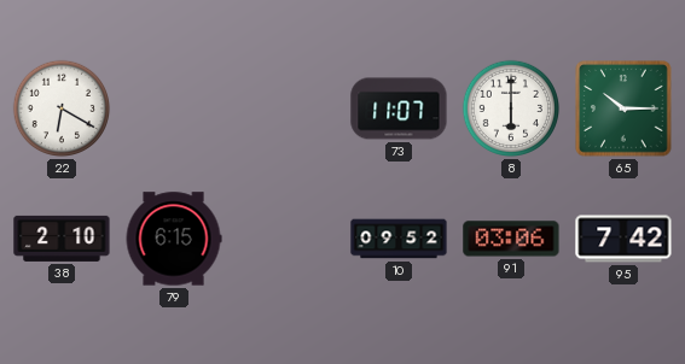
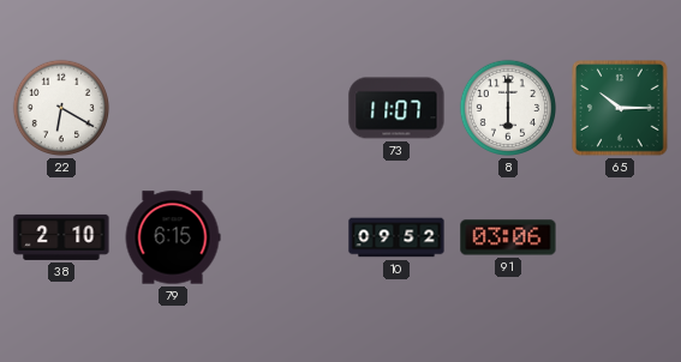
95: 7:42 -> none
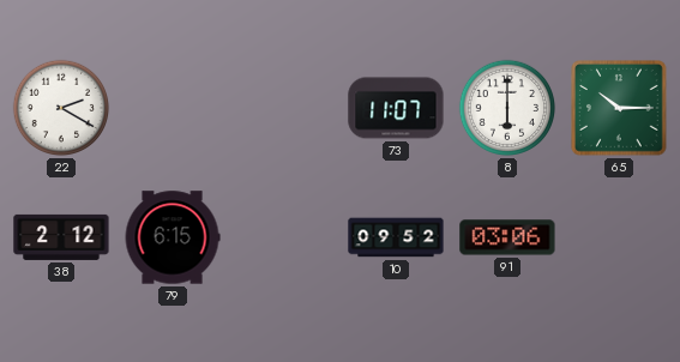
22: 6:20 -> 2:20
38: 2:10 -> 2:12
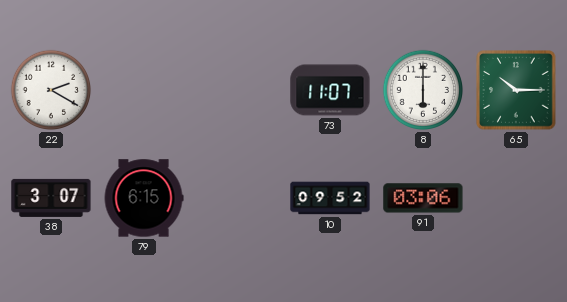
38: 2:12 -> 3:07
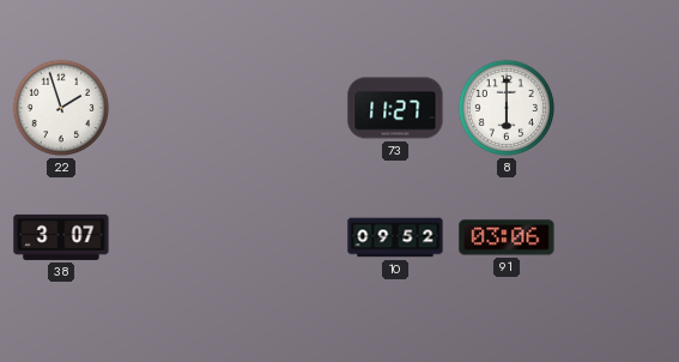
22: 2:20 -> 1:57
73: 11:07 -> 11:27
65: 10:15 -> none
79: 6:15 -> none
